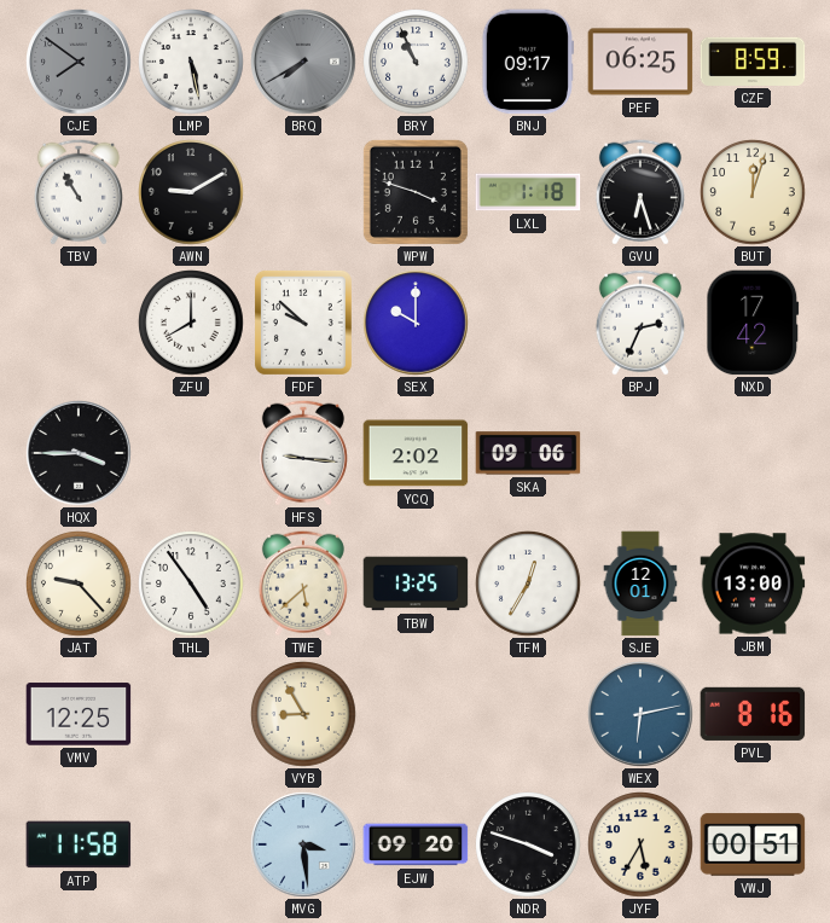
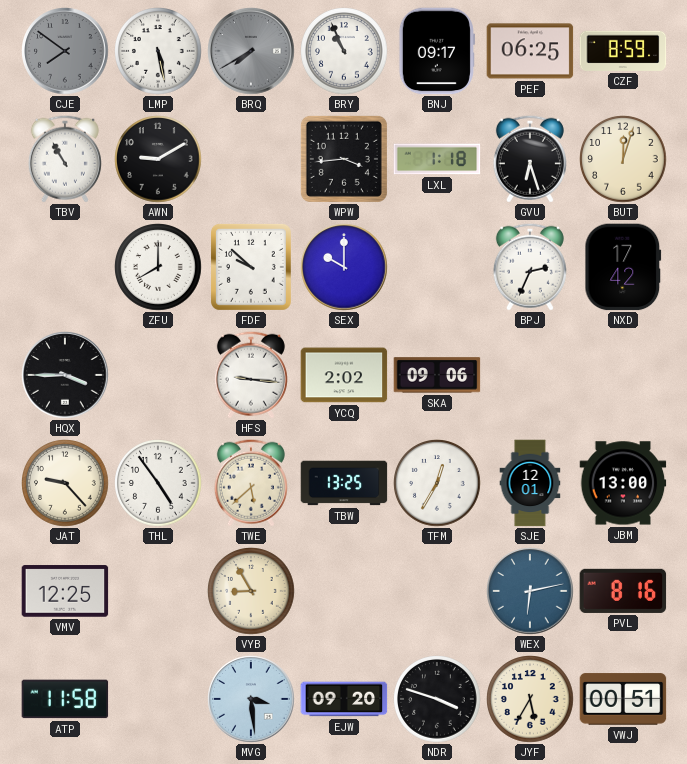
WPW: 3:48 -> 3:44
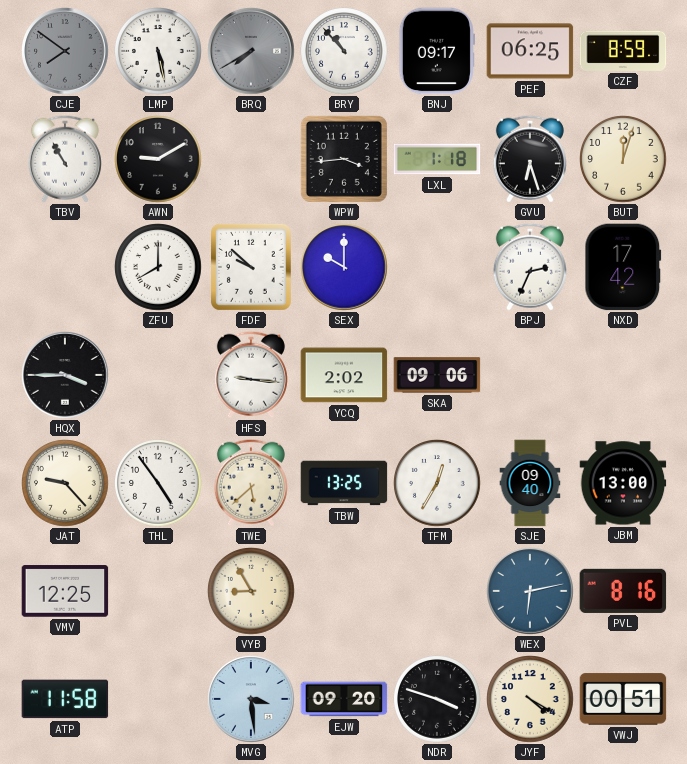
BRY: 10:56 -> 10:53
SJE: 12:01 -> 09:40
JYF: 5:35 -> 4:20
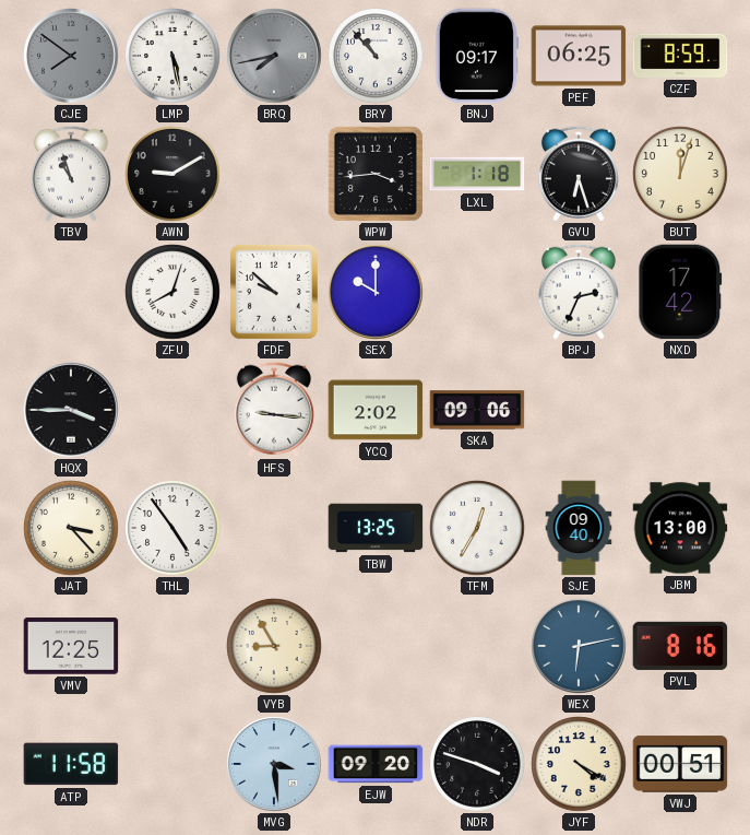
BRQ: 7:40 -> 7:43
TBV: 10:55 -> 10:57
ZFU: 8:00 -> 8:03
JAT: 9:23 -> 3:23
TWE: 5:38 -> none
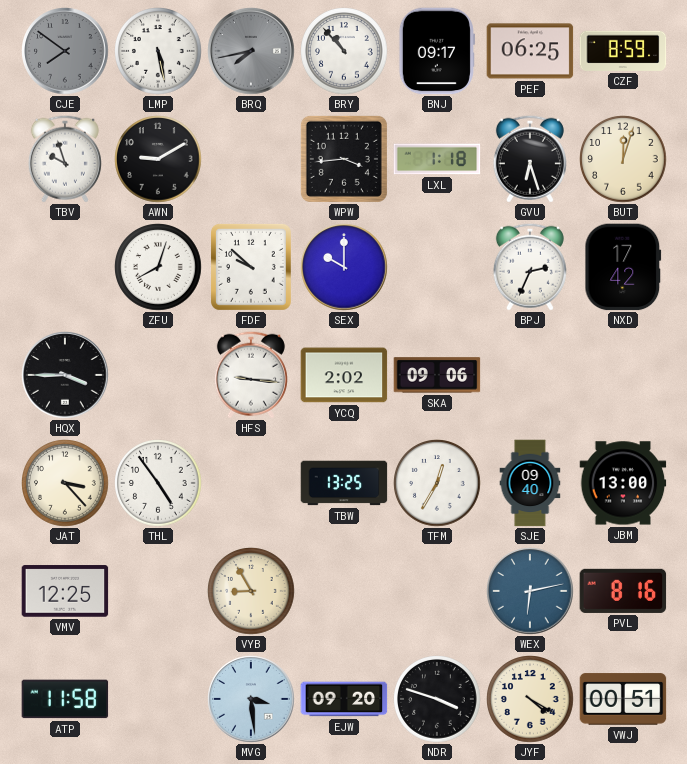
TBV: 10:57 -> 9:57
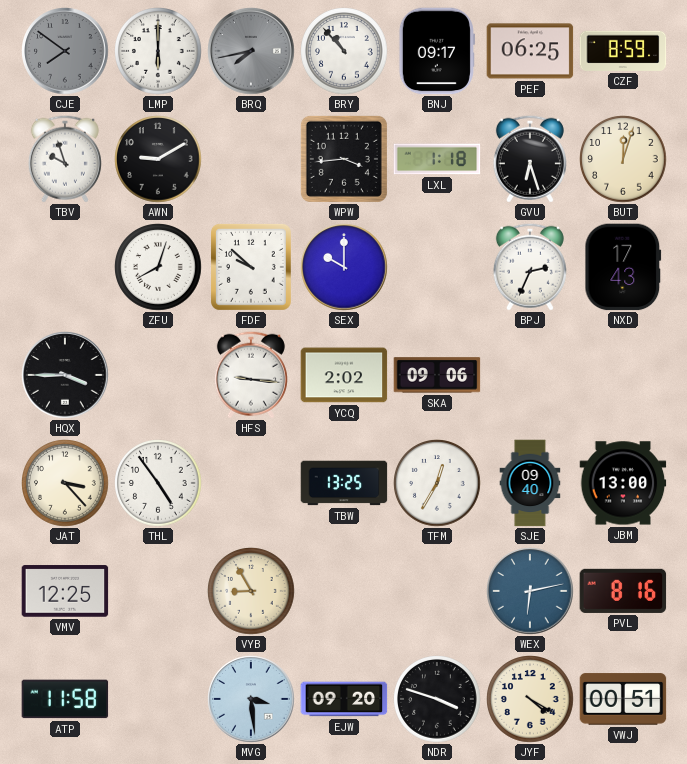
LMP: 5:28 -> 6:00
NXD: 17:42 -> 17:43
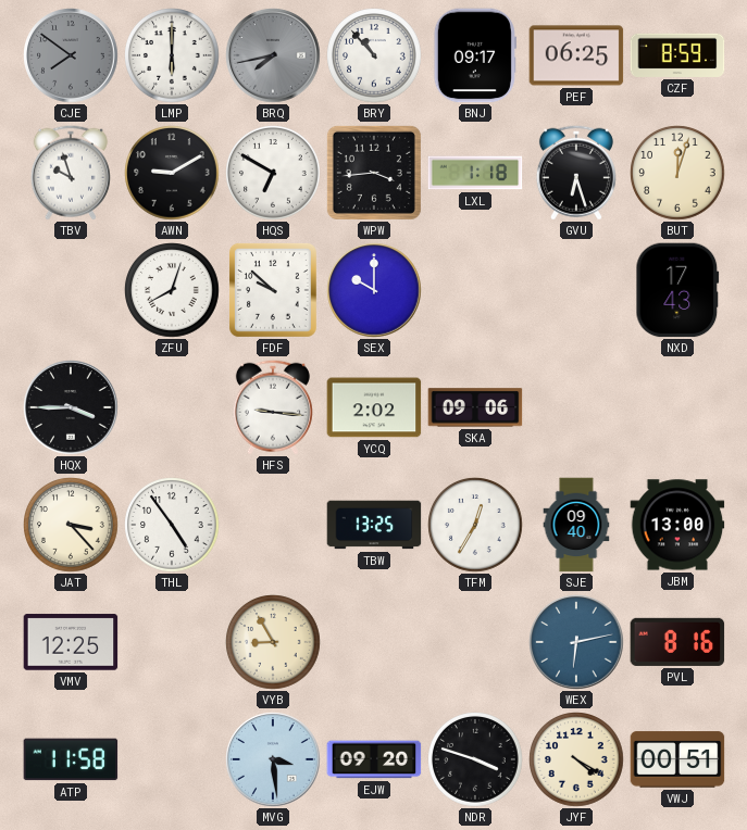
HQS: none -> 6:50
BPJ: 2:34 -> none
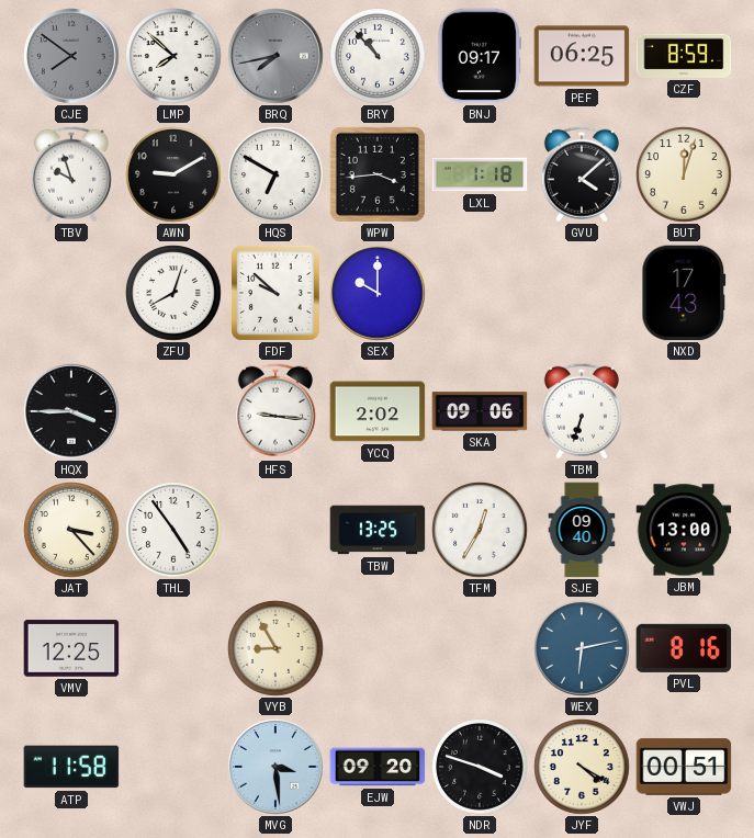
LMP: 6:00 -> 7:52
GVU: 6:27 -> 4:08
TBM: none -> 6:33
